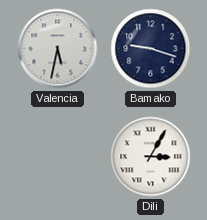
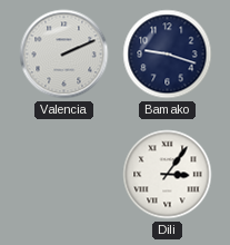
Valencia: 5:32 -> 2:11
Dili: 3:05 -> 3:06
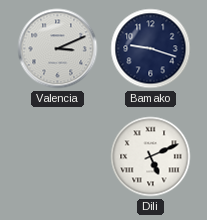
Valencia: 2:11 -> 3:11
Dili: 3:06 -> 5:11
